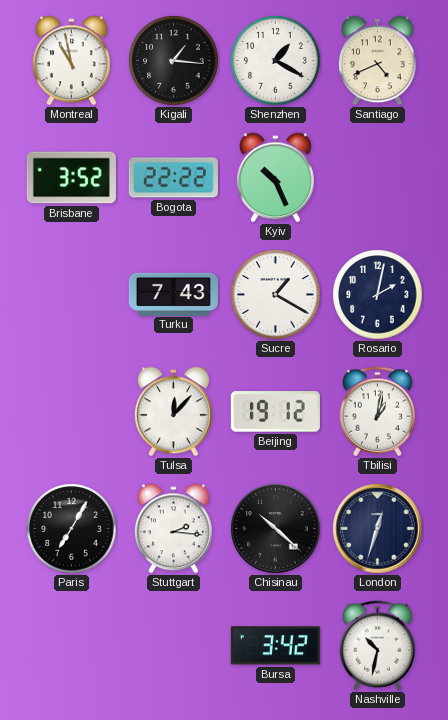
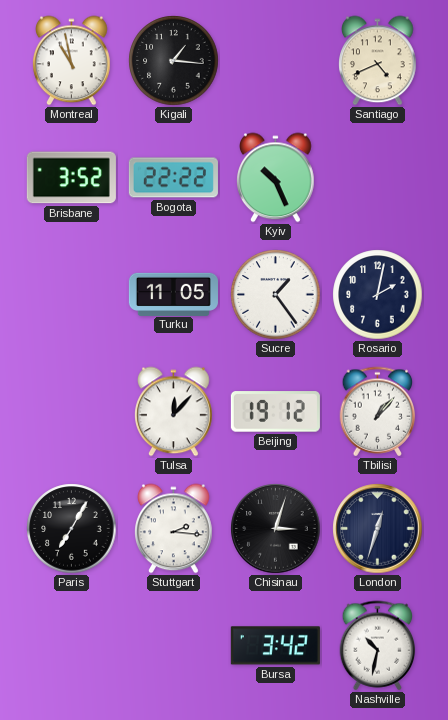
Shenzhen: 1:20 -> none
Turku: 7:43 -> 11:05
Sucre: 1:20 -> 1:24
Tbilisi: 1:02 -> 1:07
Chisinau: 10:22 -> 3:03
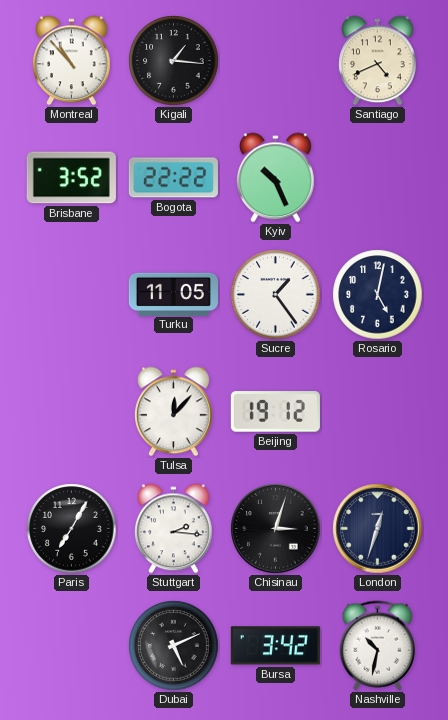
Montreal: 10:58 -> 10:53
Rosario: 2:02 -> 5:02
Tbilisi: 1:07 -> none
Dubai: none -> 5:11
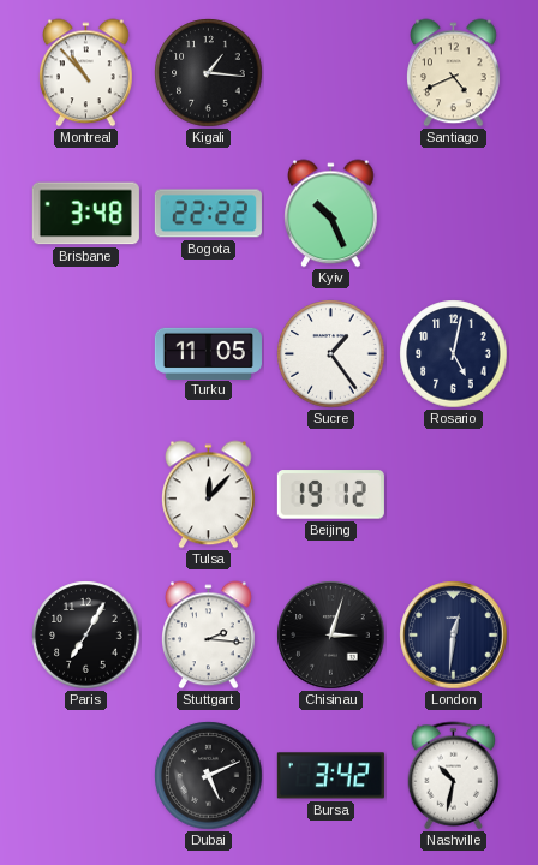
Brisbane: 3:52 -> 3:48
London: 12:33 -> 12:31
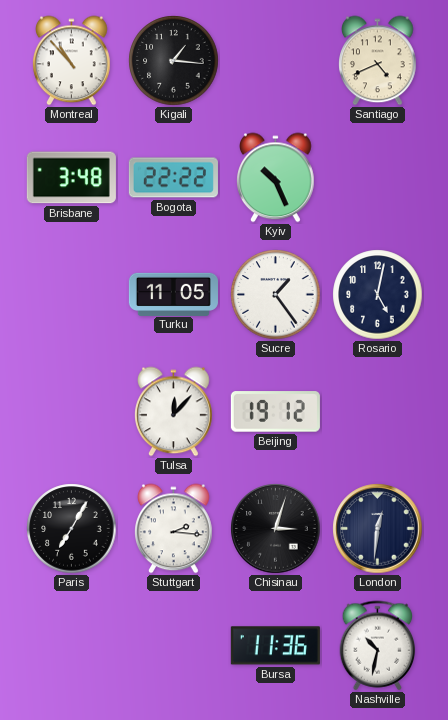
Dubai: 5:11 -> none
Bursa: 3:42 -> 11:36
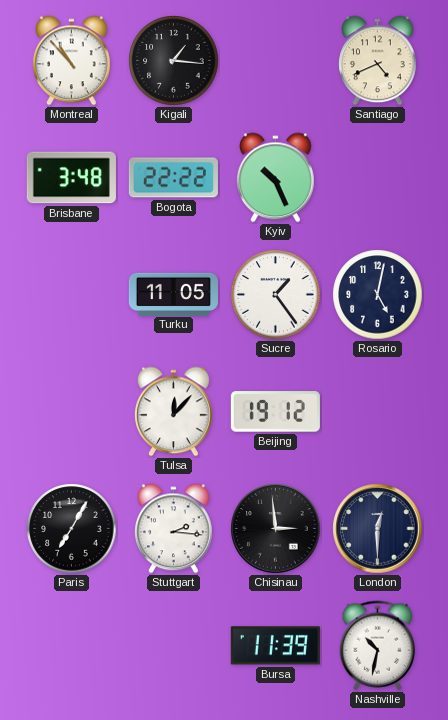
Chisinau: 3:03 -> 2:59
London: 12:31 -> 12:30
Bursa: 11:36 -> 11:39
